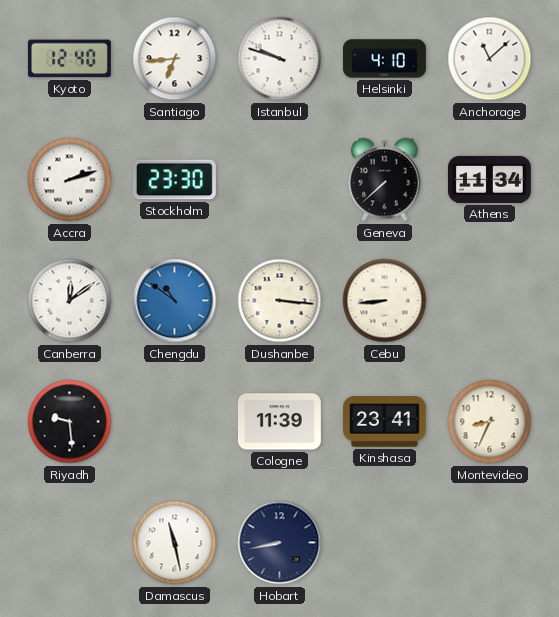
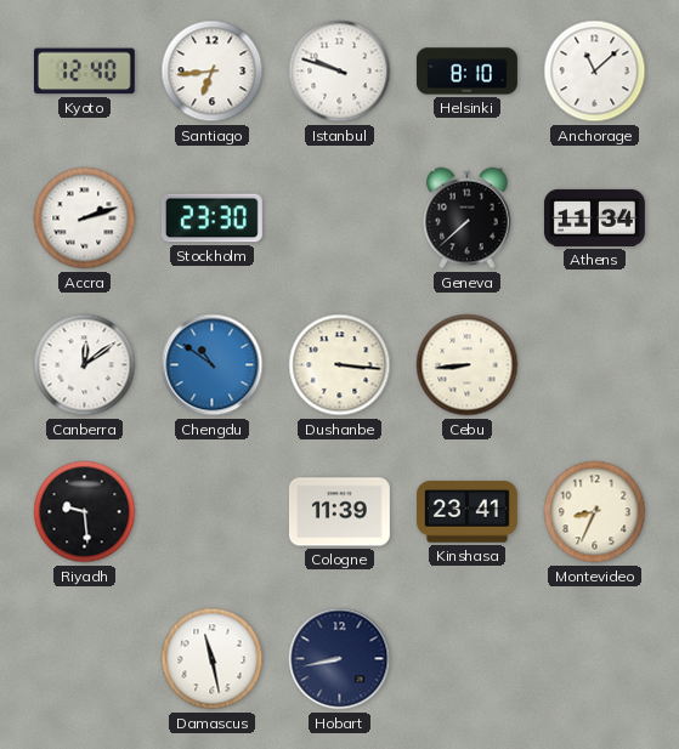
Helsinki: 4:10 -> 8:10
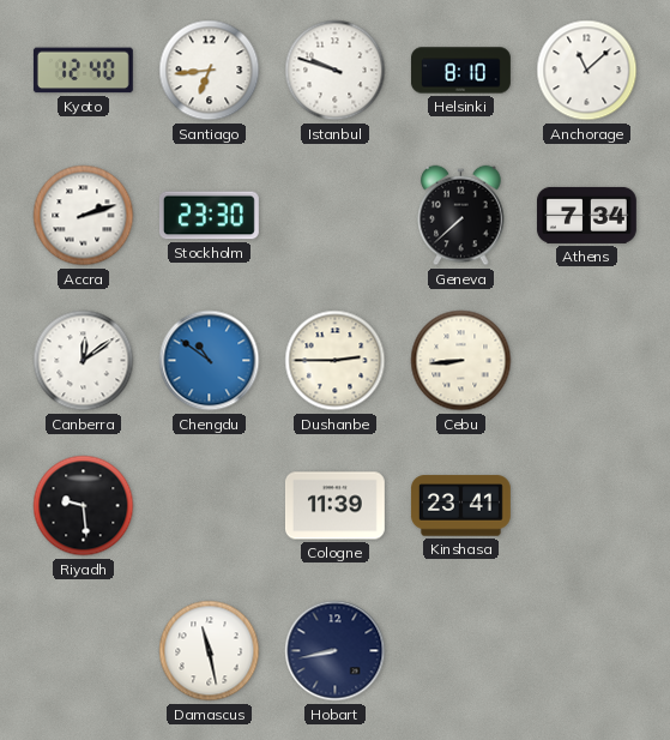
Athens: 11:34 -> 7:34
Dushanbe: 3:16 -> 2:45
Montevideo: 8:34 -> none
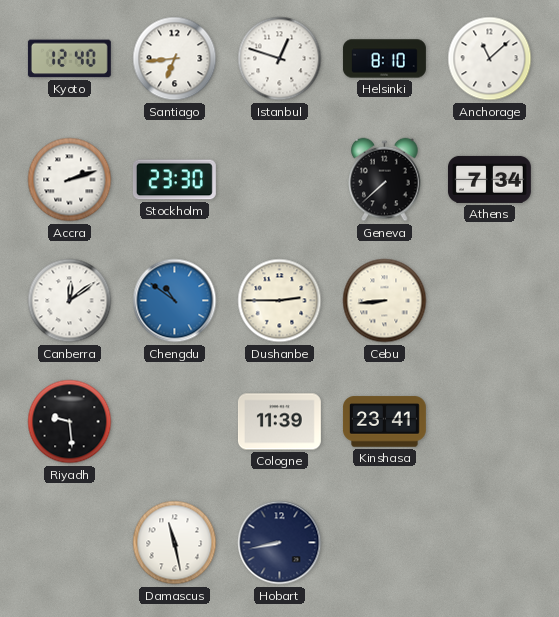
Istanbul: 9:48 -> 12:48
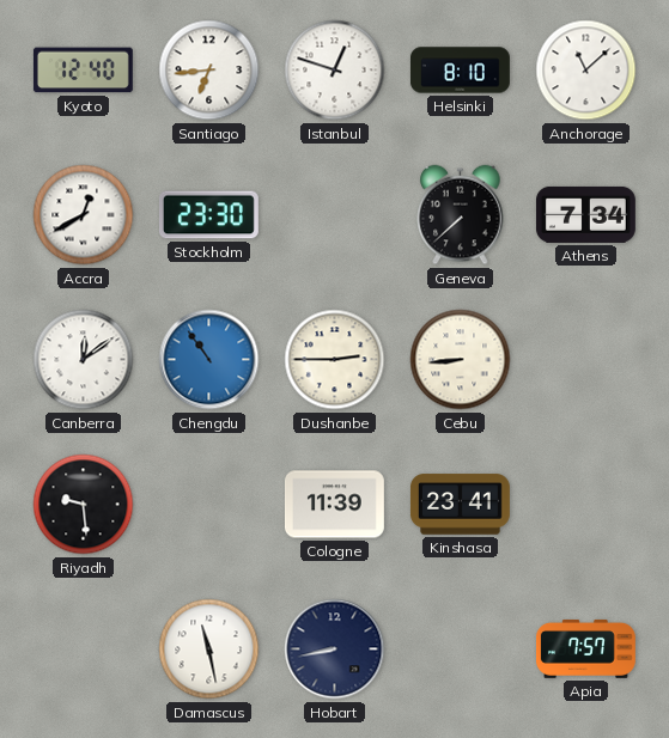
Accra: 2:12 -> 12:40
Chengdu: 10:51 -> 10:54
Apia: none -> 7:57
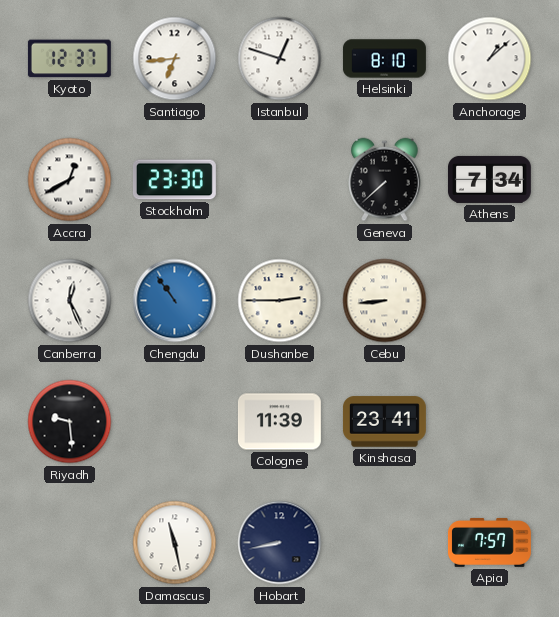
Kyoto: 12:40 -> 12:37
Anchorage: 11:08 -> 1:08
Canberra: 12:09 -> 12:26
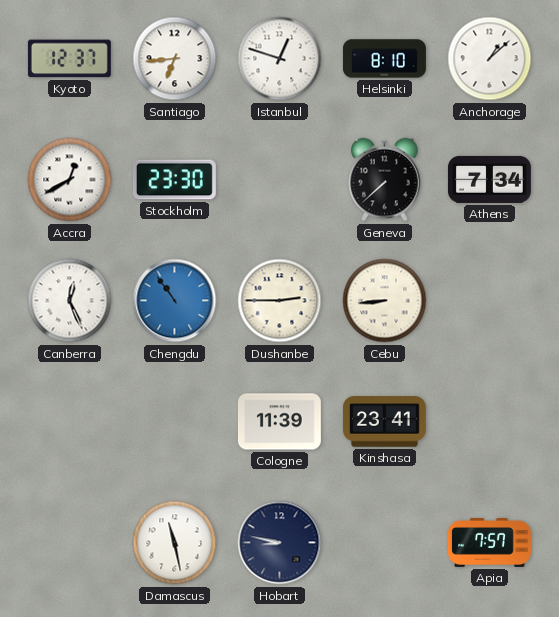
Riyadh: 9:29 -> none
Hobart: 8:43 -> 8:47
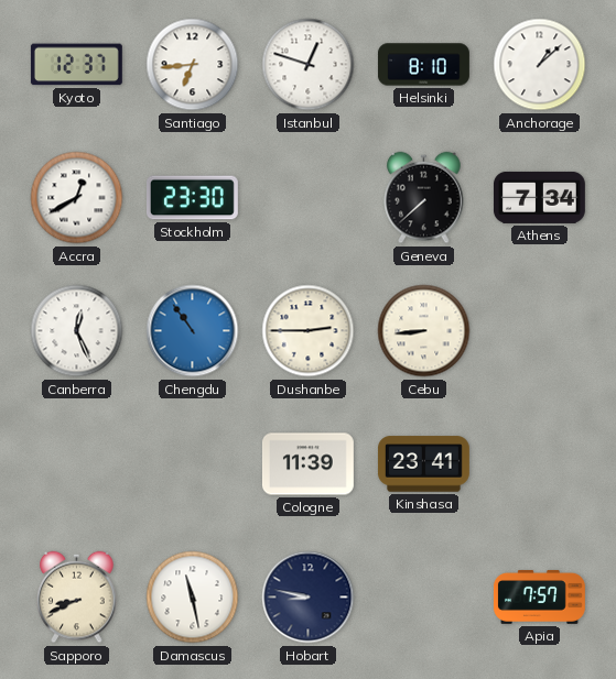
Sapporo: none -> 8:41
